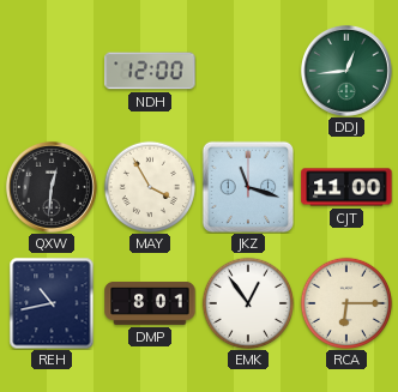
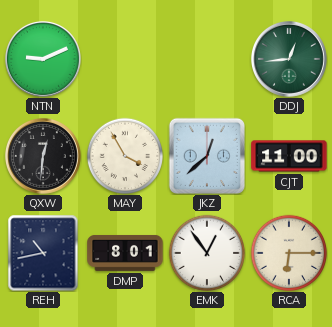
NTN: none -> 9:11
NDH: 12:00 -> none
JKZ: 11:18 -> 12:38
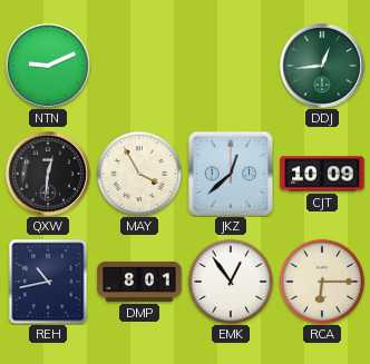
CJT: 11:00 -> 10:09
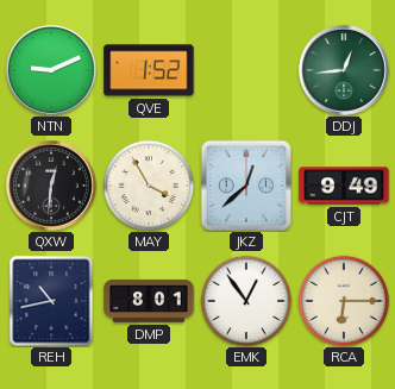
QVE: none -> 1:52
CJT: 10:09 -> 9:49
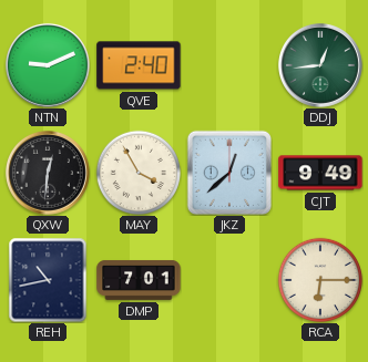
QVE: 1:52 -> 2:40
DMP: 8:01 -> 7:01
EMK: 12:54 -> none
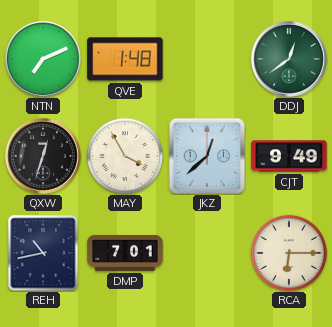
NTN: 9:11 -> 7:11
QVE: 2:40 -> 1:48
DDJ: 12:44 -> 12:39
QXW: 12:31 -> 12:33
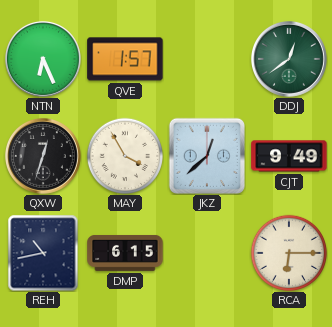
NTN: 7:11 -> 6:26
QVE: 1:48 -> 1:57
DMP: 7:01 -> 6:15
